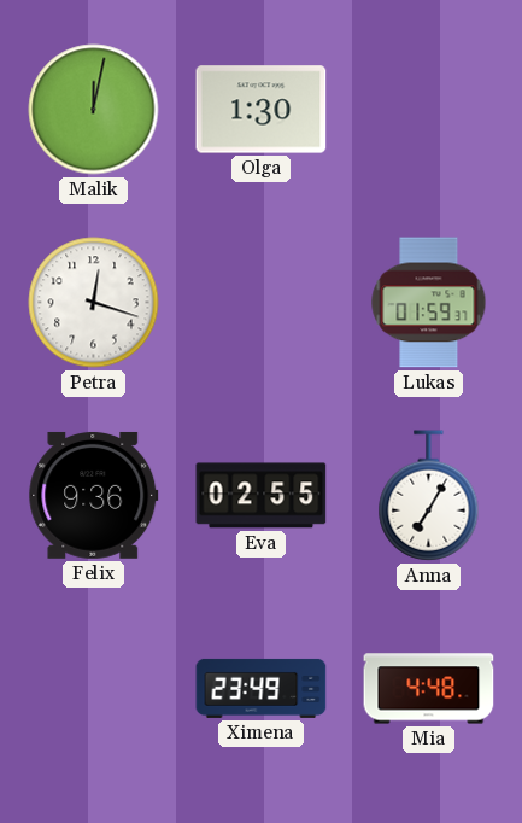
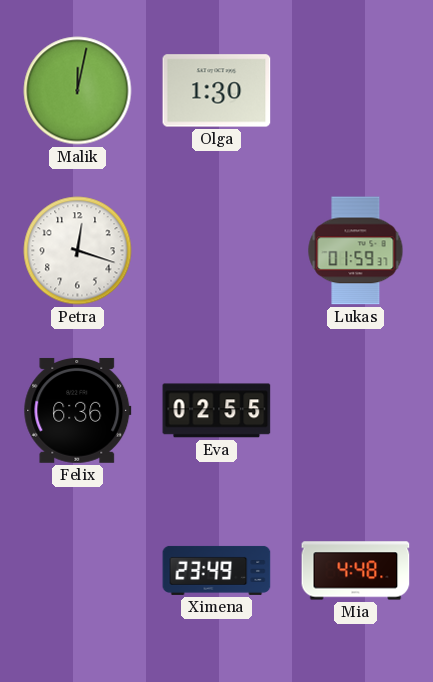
Felix: 9:36 -> 6:36
Anna: 7:05 -> none
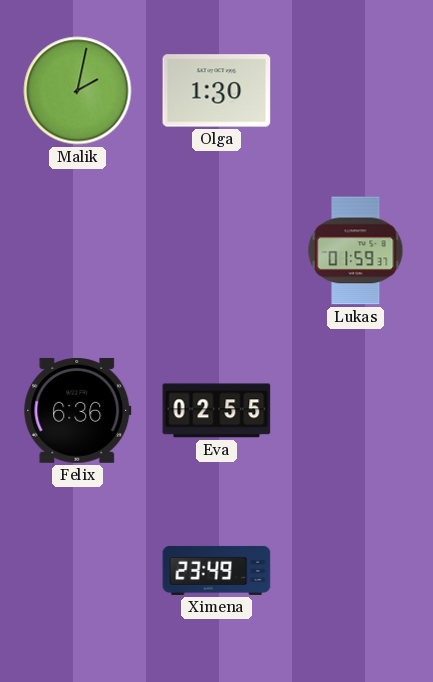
Malik: 12:02 -> 2:02
Petra: 12:18 -> none
Mia: 4:48 -> none
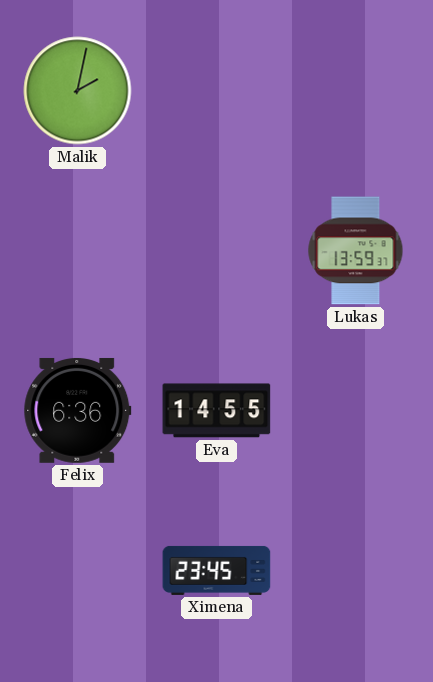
Olga: 1:30 -> none
Lukas: 01:59 -> 13:59
Eva: 02:55 -> 14:55
Ximena: 23:49 -> 23:45
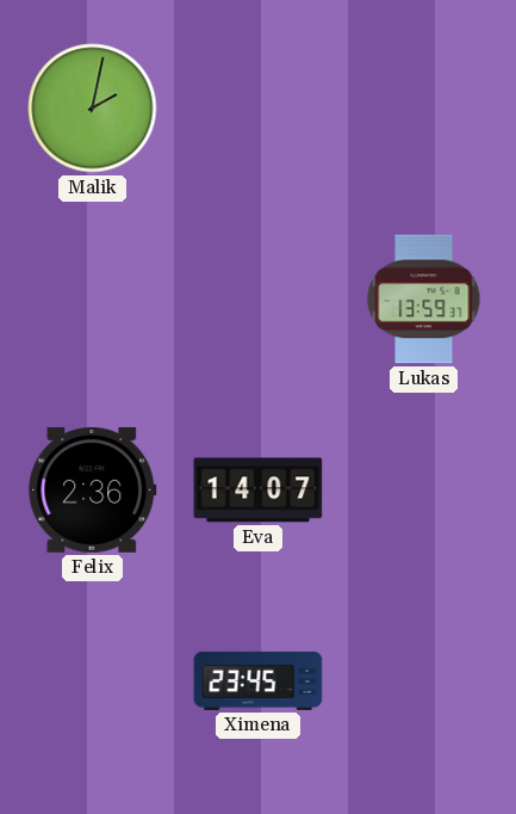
Felix: 6:36 -> 2:36
Eva: 14:55 -> 14:07
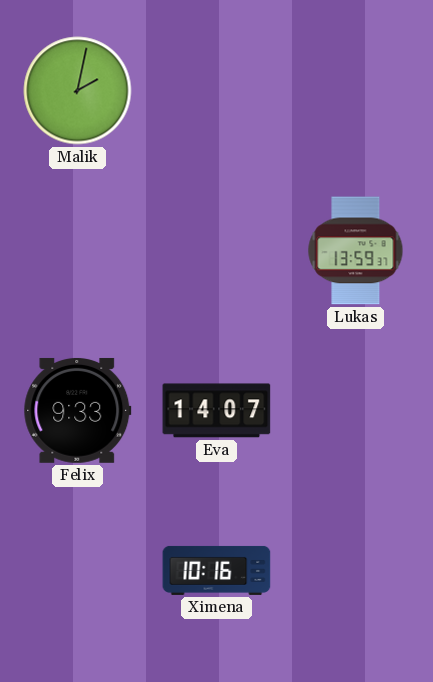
Felix: 2:36 -> 9:33
Ximena: 23:45 -> 10:16
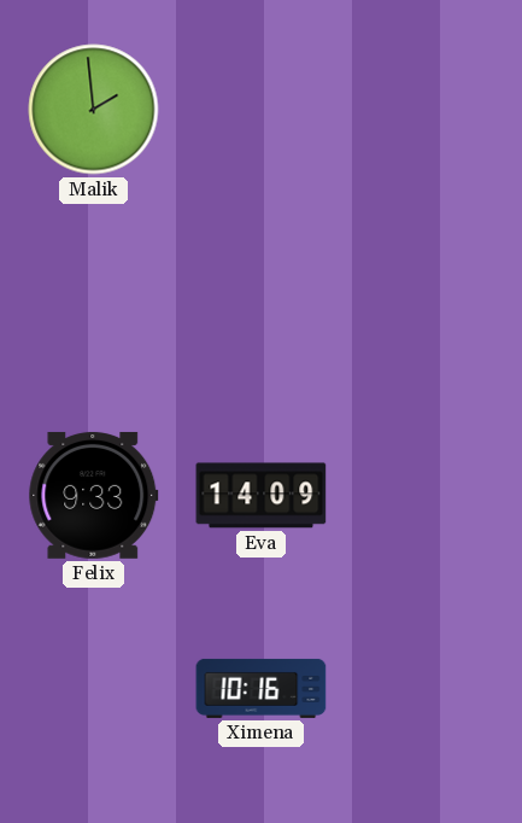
Malik: 2:02 -> 1:59
Lukas: 13:59 -> none
Eva: 14:07 -> 14:09
